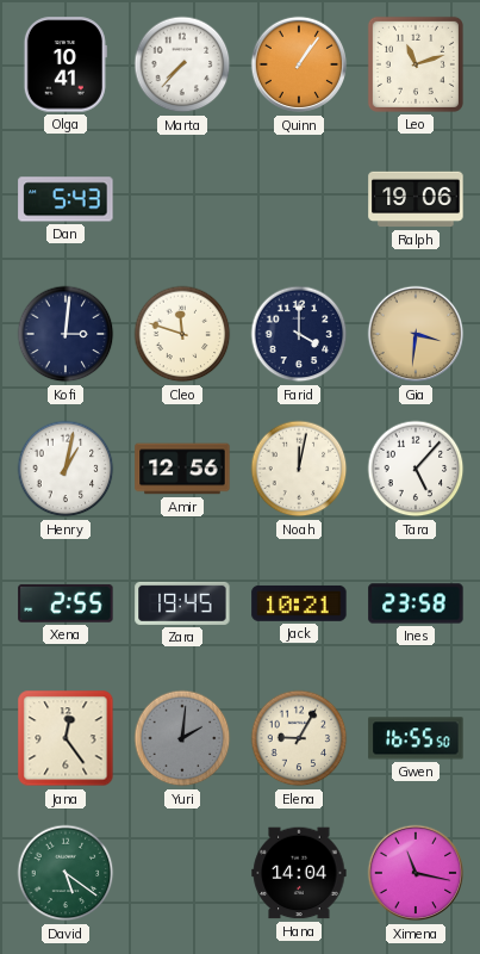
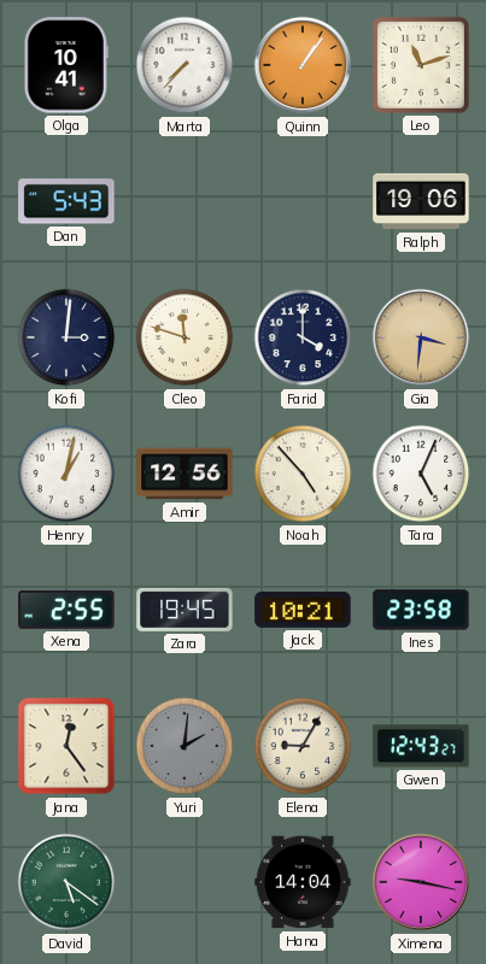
Noah: 12:02 -> 4:53
Tara: 5:07 -> 5:04
Gwen: 16:55 -> 12:43
Ximena: 11:17 -> 9:17
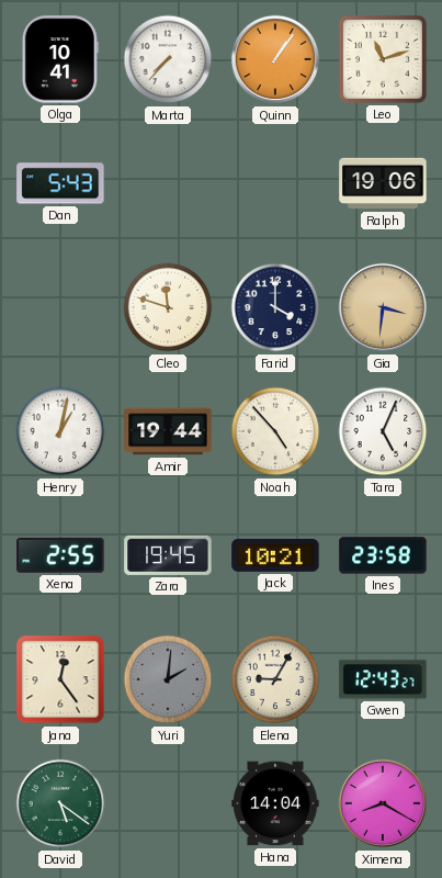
Kofi: 3:01 -> none
Amir: 12:56 -> 19:44
Ximena: 9:17 -> 8:20
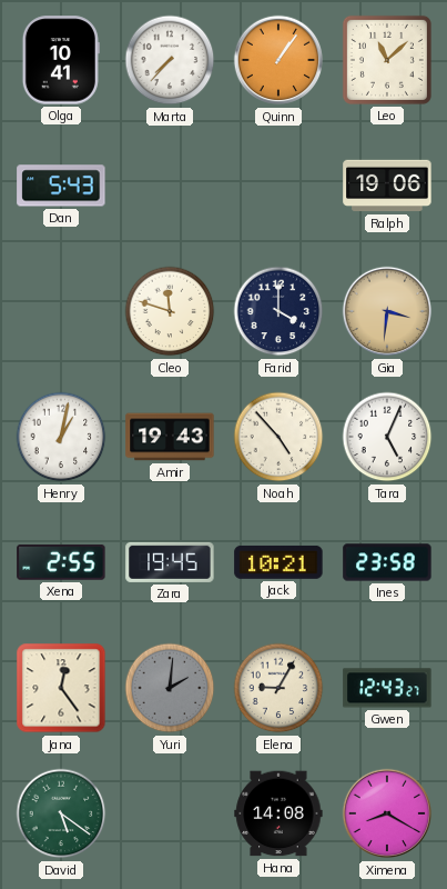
Leo: 11:12 -> 11:08
Amir: 19:44 -> 19:43
Hana: 14:04 -> 14:08
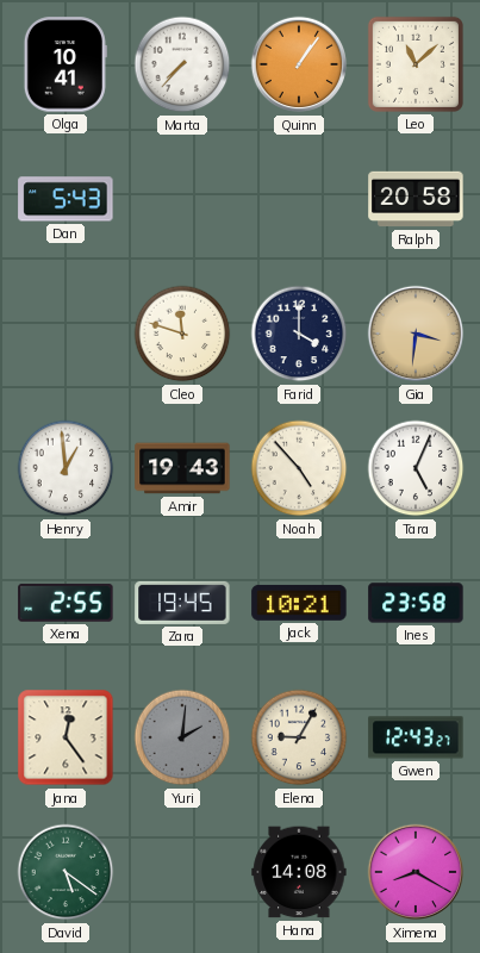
Ralph: 19:06 -> 20:58
Henry: 1:02 -> 12:59
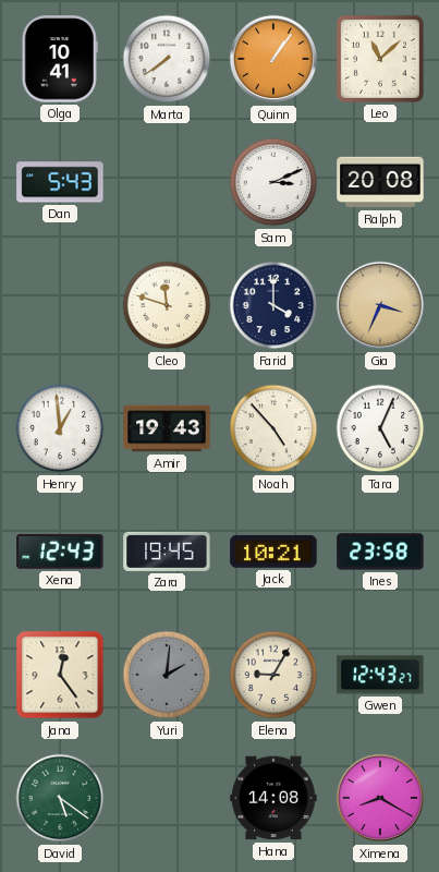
Marta: 7:37 -> 7:39
Sam: none -> 3:11
Ralph: 20:58 -> 20:08
Gia: 3:31 -> 3:34
Xena: 2:55 -> 12:43
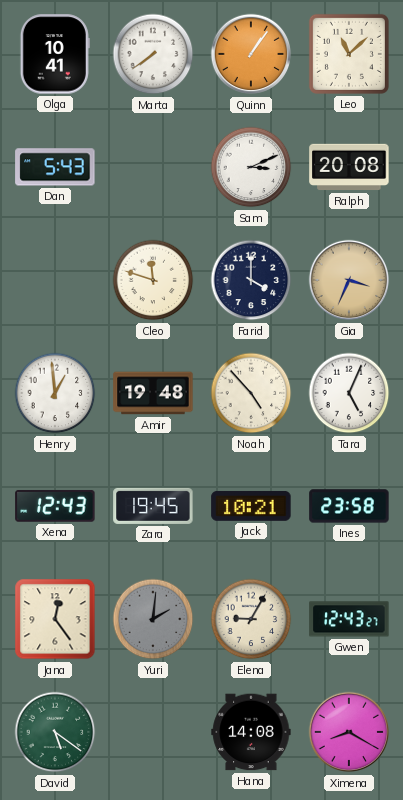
Amir: 19:43 -> 19:48
